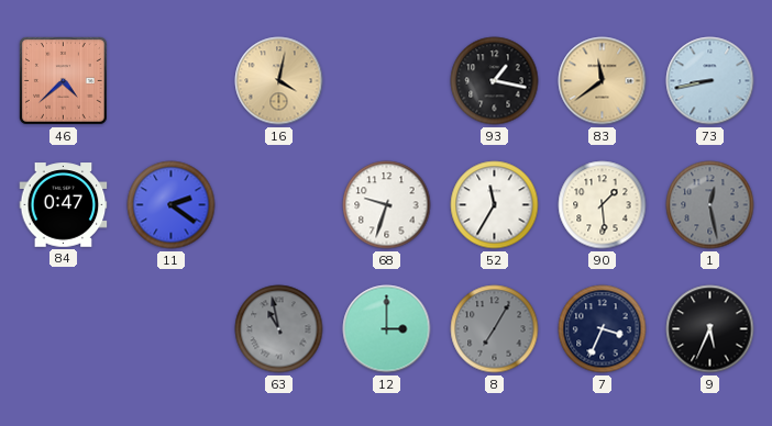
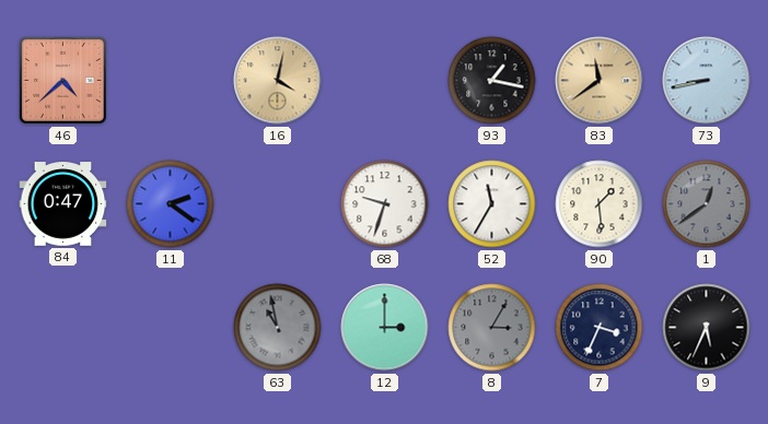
1: 12:28 -> 12:39
8: 7:05 -> 3:05
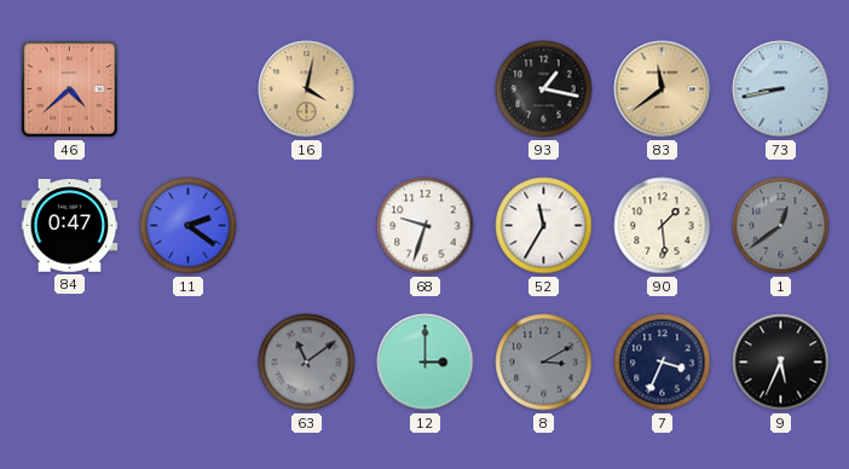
63: 10:58 -> 11:09
8: 3:05 -> 3:10
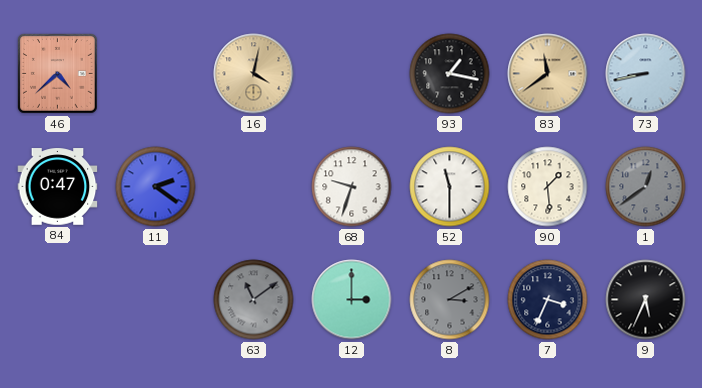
52: 11:35 -> 11:30
